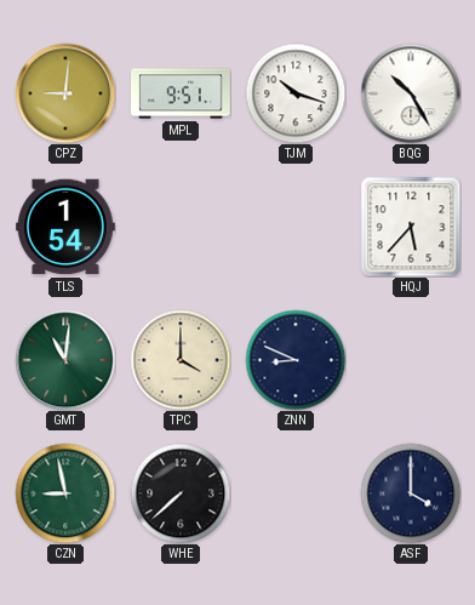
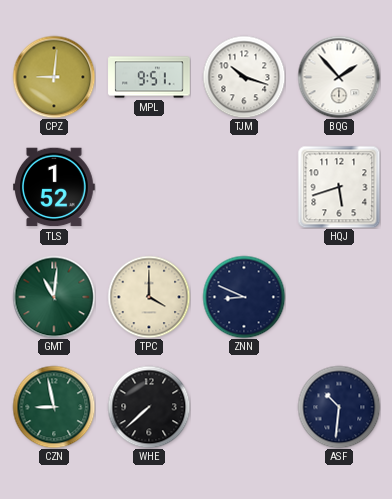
BQG: 10:25 -> 1:53
TLS: 1:54 -> 1:52
HQJ: 5:37 -> 5:42
ASF: 4:00 -> 10:31
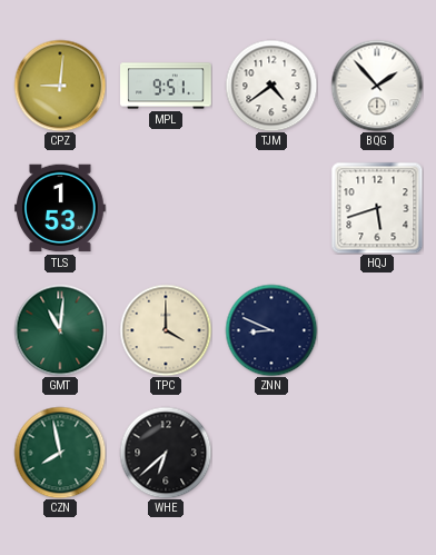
TJM: 10:18 -> 4:39
TLS: 1:52 -> 1:53
CZN: 8:58 -> 7:58
WHE: 7:38 -> 6:38
ASF: 10:31 -> none
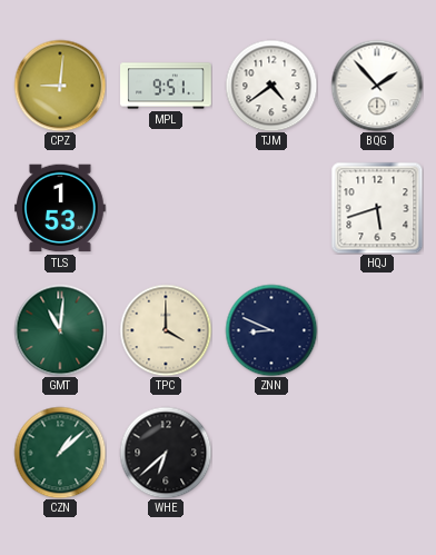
CZN: 7:58 -> 1:08
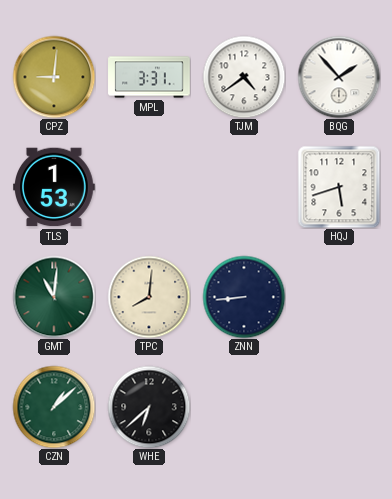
MPL: 9:51 -> 3:31
TPC: 4:00 -> 8:01
ZNN: 8:49 -> 8:44
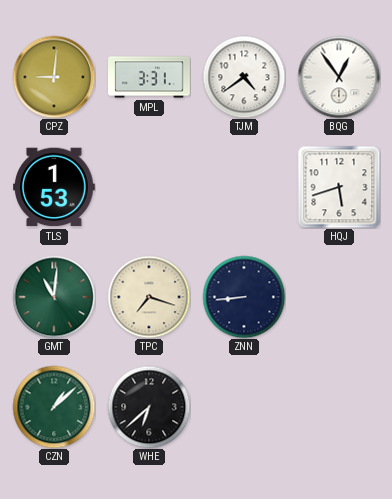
BQG: 1:53 -> 12:54
TPC: 8:01 -> 7:18
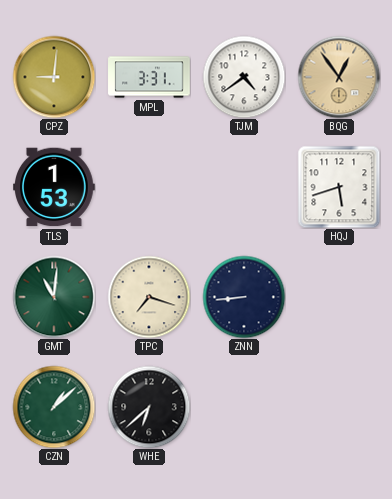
BQG dial: white -> champagne
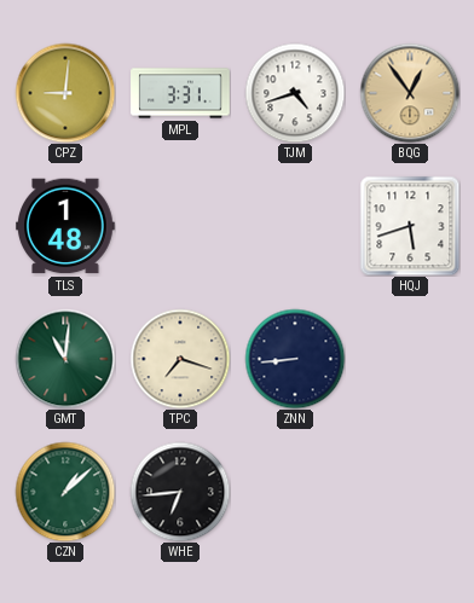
TJM: 4:39 -> 4:42
TLS: 1:53 -> 1:48
WHE: 6:38 -> 6:44
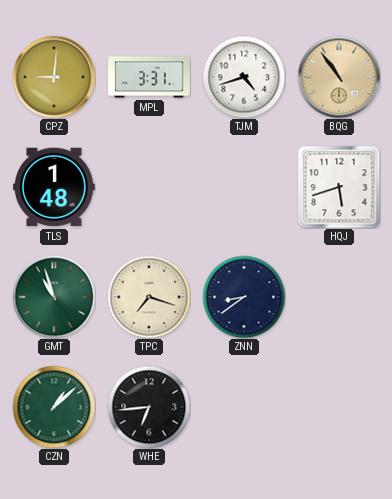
BQG: 12:54 -> 10:54
GMT: 11:01 -> 10:57
ZNN: 8:44 -> 8:39
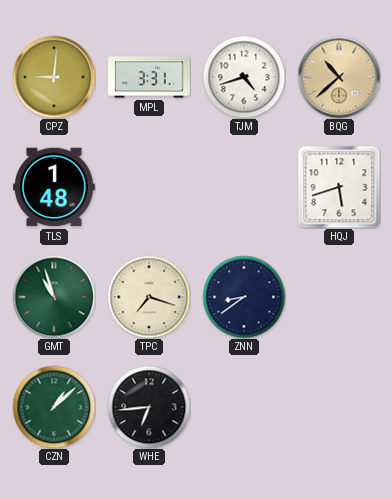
BQG: 10:54 -> 10:38
